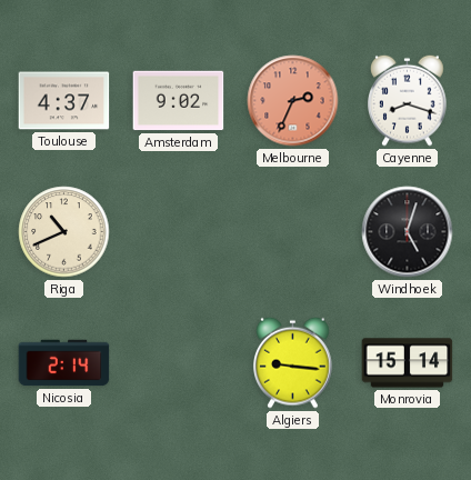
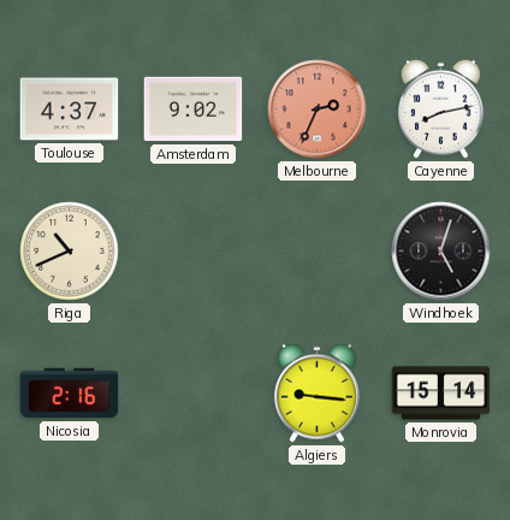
Cayenne: 8:18 -> 8:13
Nicosia: 2:14 -> 2:16
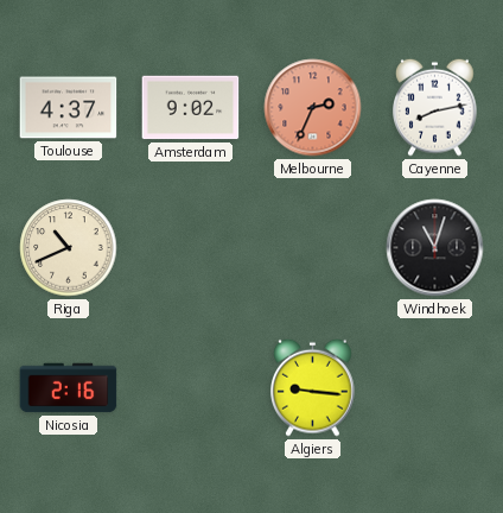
Windhoek: 5:03 -> 11:03
Monrovia: 15:14 -> none
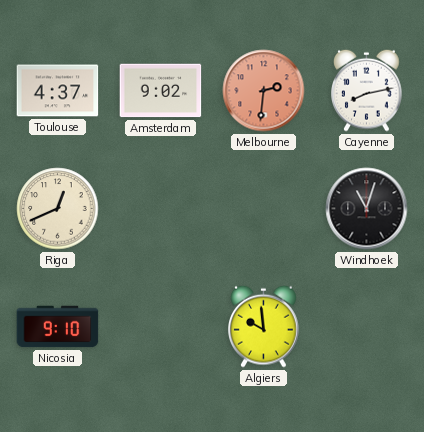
Melbourne: 2:34 -> 2:31
Riga: 10:41 -> 12:41
Nicosia: 2:16 -> 9:10
Algiers: 9:16 -> 9:59
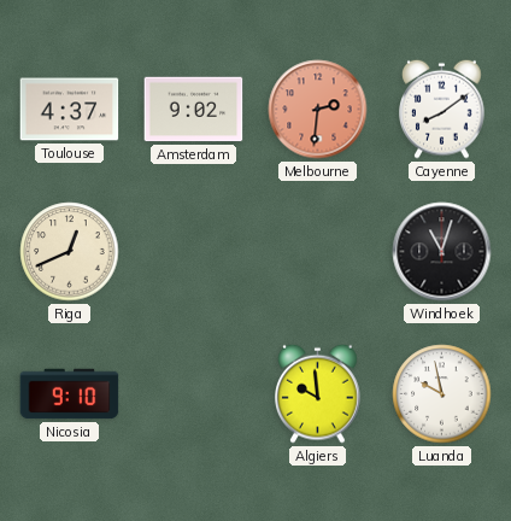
Cayenne: 8:13 -> 8:09
Luanda: none -> 9:58
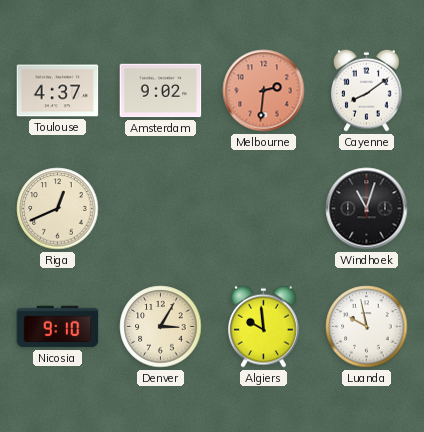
Denver: none -> 3:05
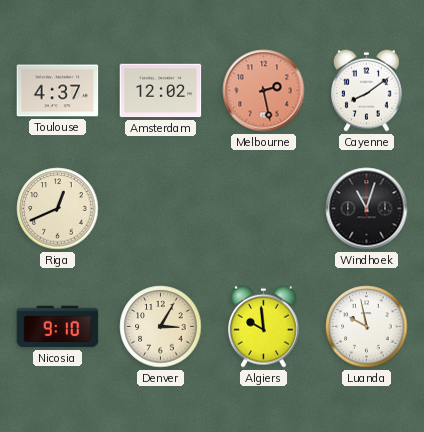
Amsterdam: 9:02 -> 12:02
Melbourne: 2:31 -> 2:28
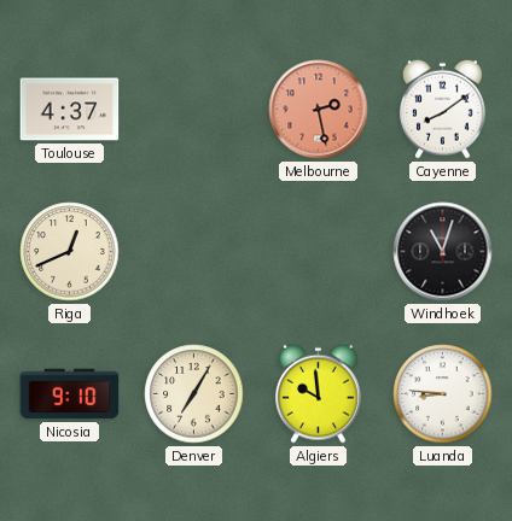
Amsterdam: 12:02 -> none
Denver: 3:05 -> 7:05
Luanda: 9:58 -> 8:46
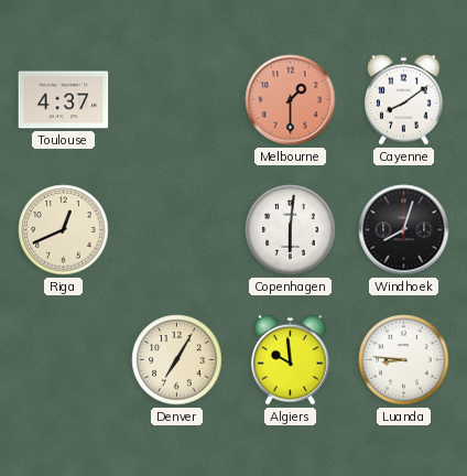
Melbourne: 2:28 -> 1:30
Copenhagen: none -> 6:01
Windhoek: 11:03 -> 8:03
Nicosia: 9:10 -> none
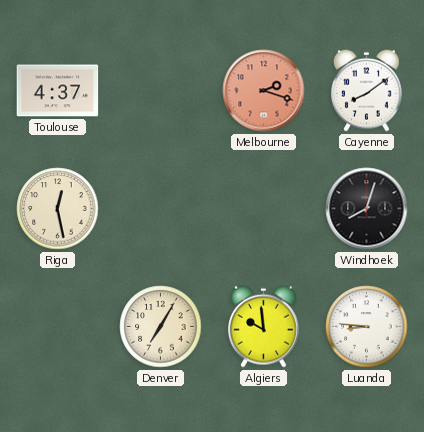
Melbourne: 1:30 -> 2:18
Riga: 12:41 -> 12:28
Copenhagen: 6:01 -> none
